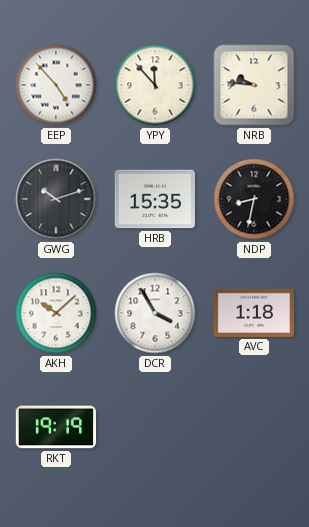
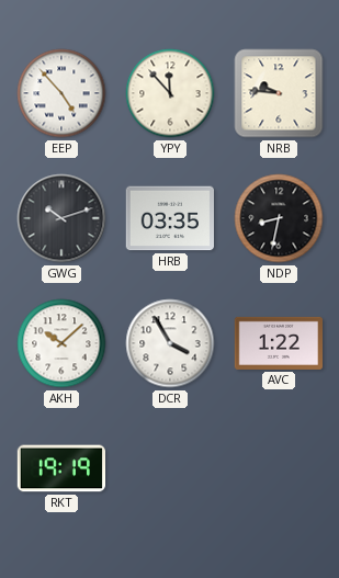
HRB: 15:35 -> 03:35
AVC: 1:18 -> 1:22
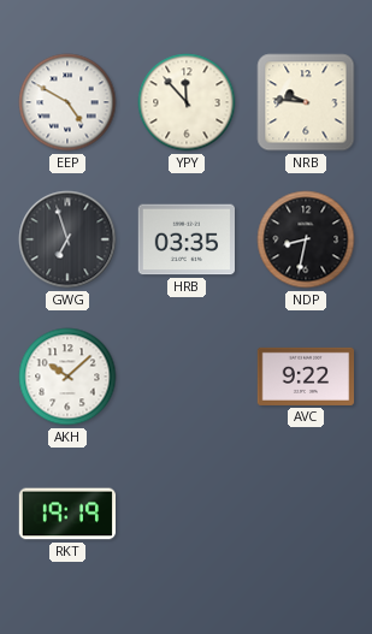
EEP: 4:53 -> 4:50
GWG: 10:12 -> 6:57
DCR: 3:55 -> none
AVC: 1:22 -> 9:22
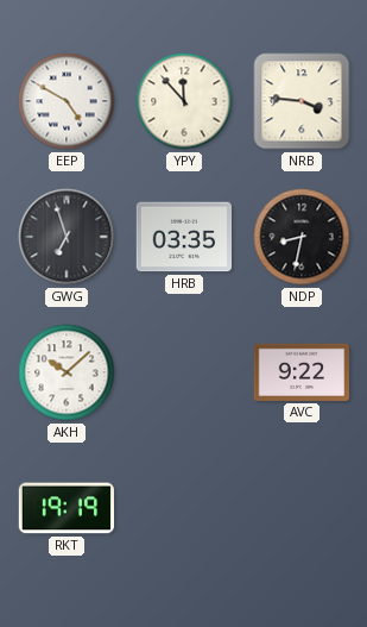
NRB: 9:46 -> 3:46
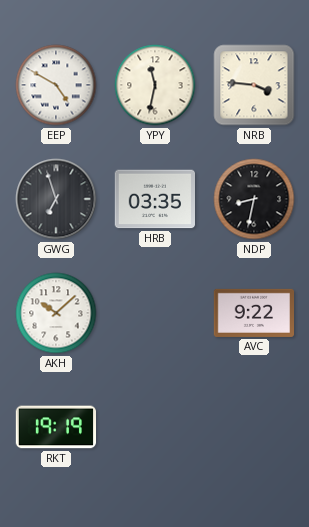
YPY: 11:53 -> 11:32
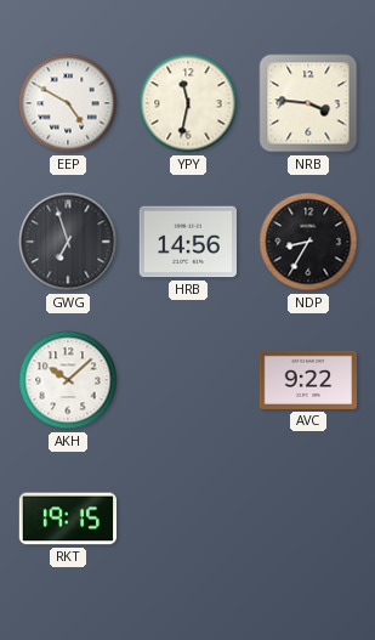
HRB: 03:35 -> 14:56
NDP: 8:32 -> 8:35
RKT: 19:19 -> 19:15
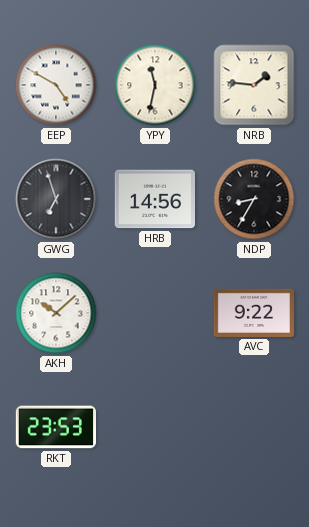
NRB: 3:46 -> 1:46
RKT: 19:15 -> 23:53
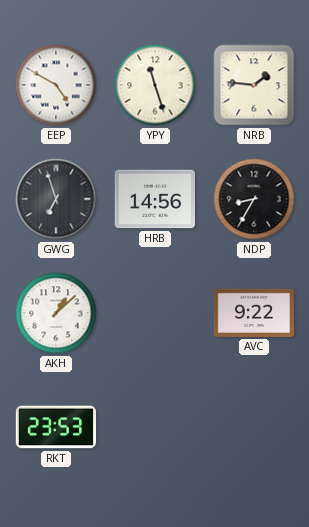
YPY: 11:32 -> 11:27
AKH: 10:08 -> 1:08
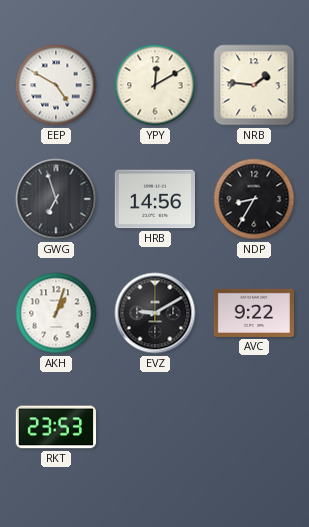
YPY: 11:27 -> 12:10
AKH: 1:08 -> 1:03
EVZ: none -> 9:10
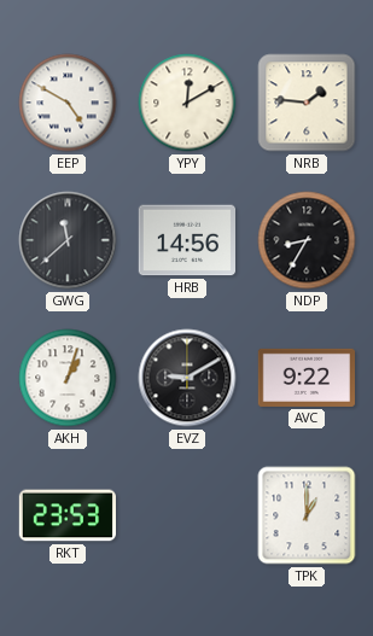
GWG: 6:57 -> 11:38
TPK: none -> 1:00
